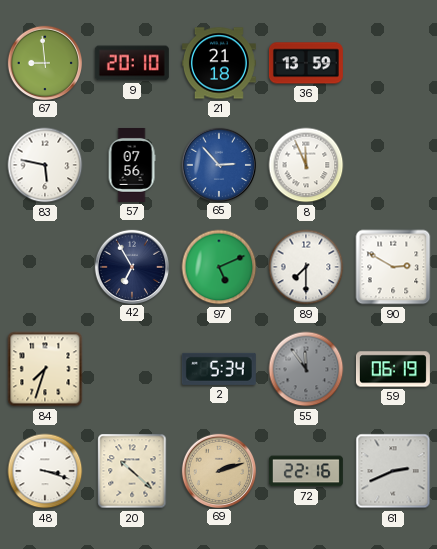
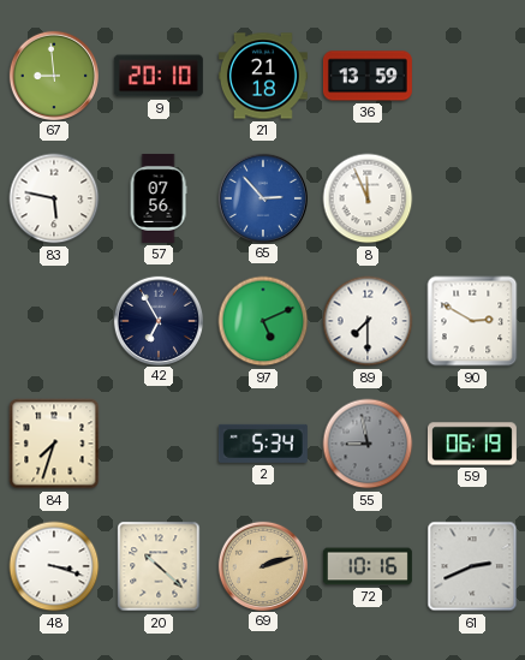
55: 11:54 -> 8:58
72: 22:16 -> 10:16
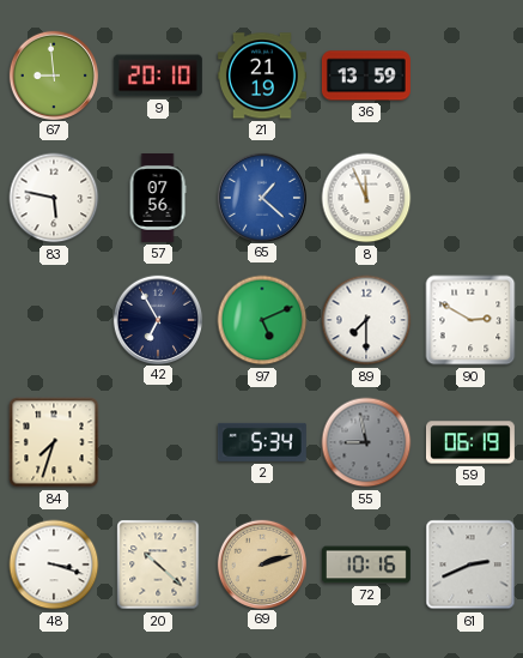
21: 21:18 -> 21:19
65: 2:53 -> 1:22
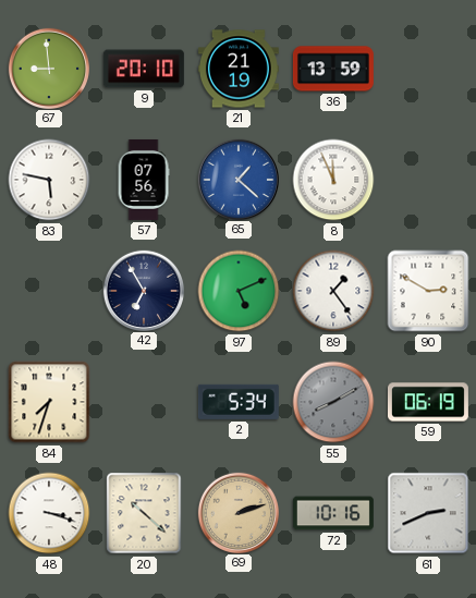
89: 7:30 -> 1:24
55: 8:58 -> 8:10
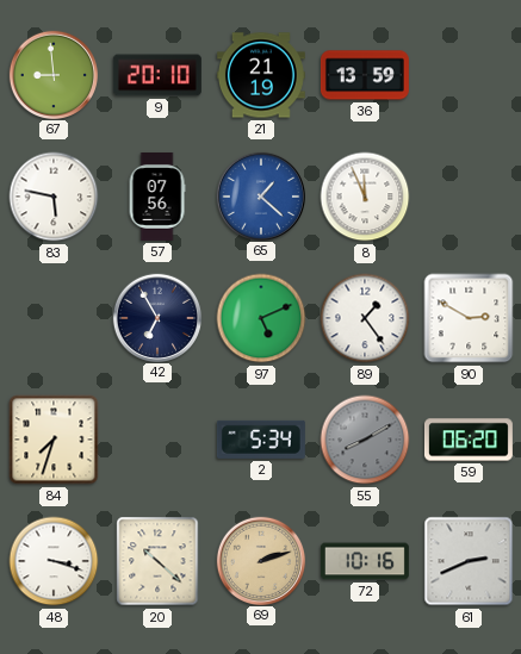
59: 06:19 -> 06:20
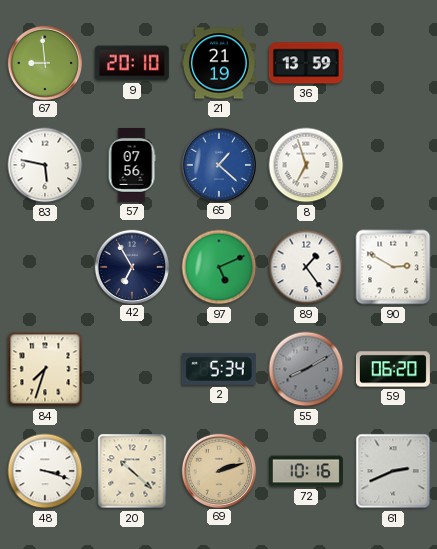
8: 11:56 -> 6:57
